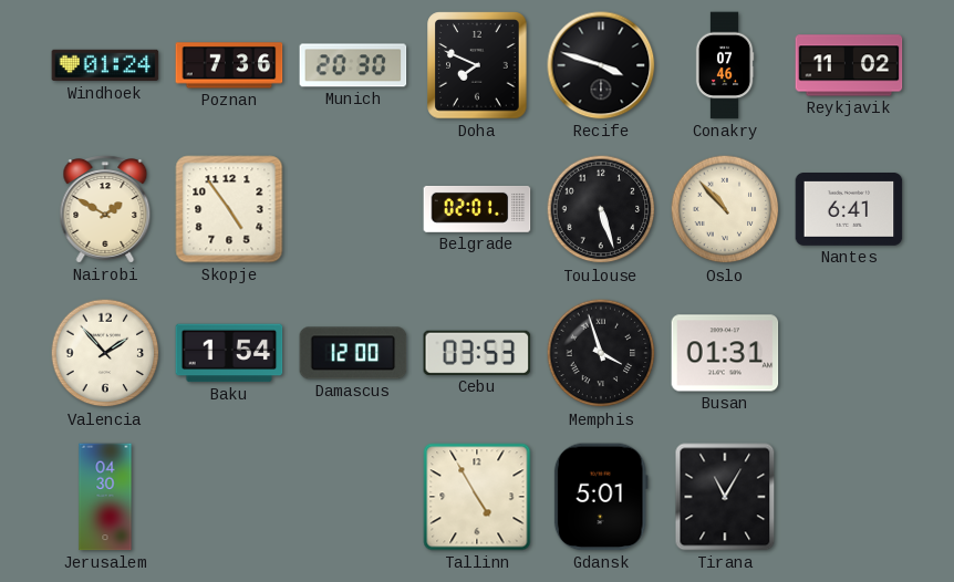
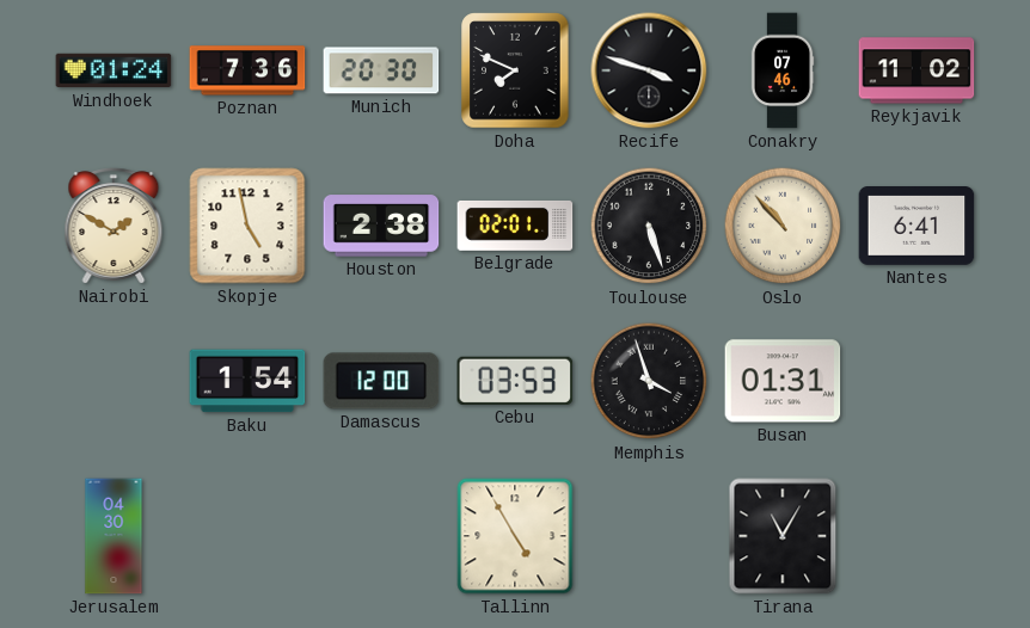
Skopje: 4:54 -> 4:58
Houston: none -> 2:38
Valencia: 1:53 -> none
Gdansk: 5:01 -> none
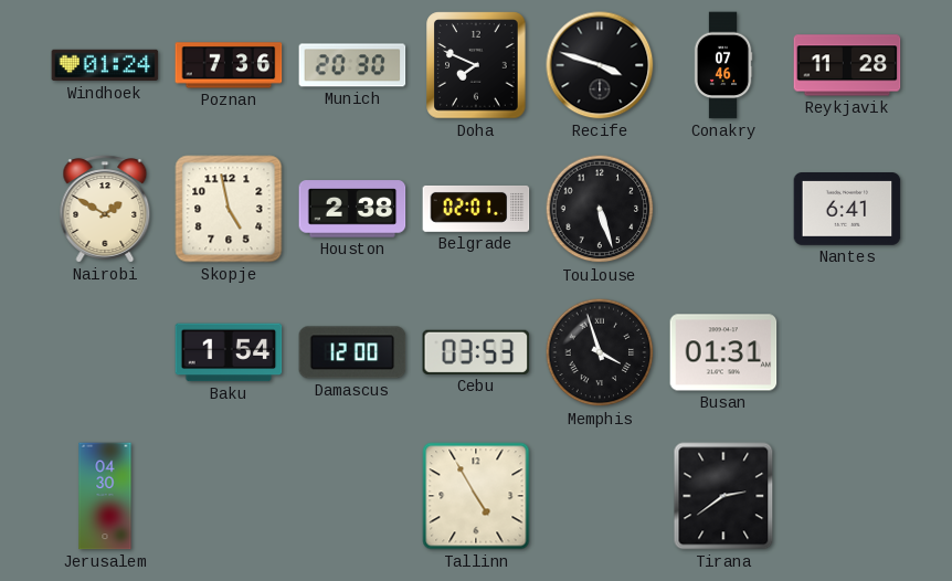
Reykjavik: 11:02 -> 11:28
Oslo: 10:53 -> none
Tirana: 11:05 -> 2:39
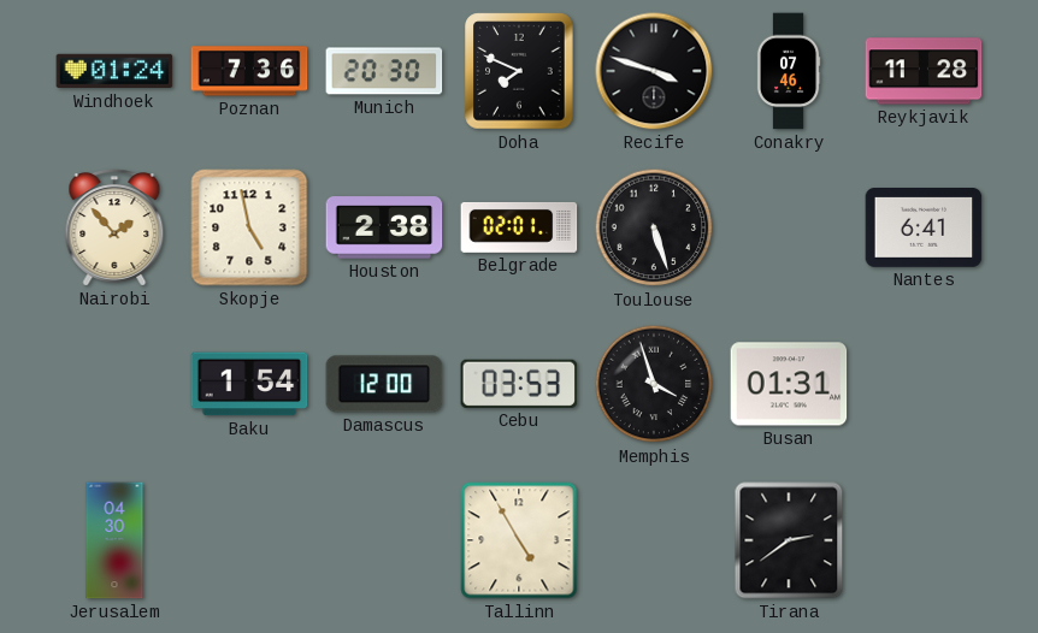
Nairobi: 1:50 -> 1:53
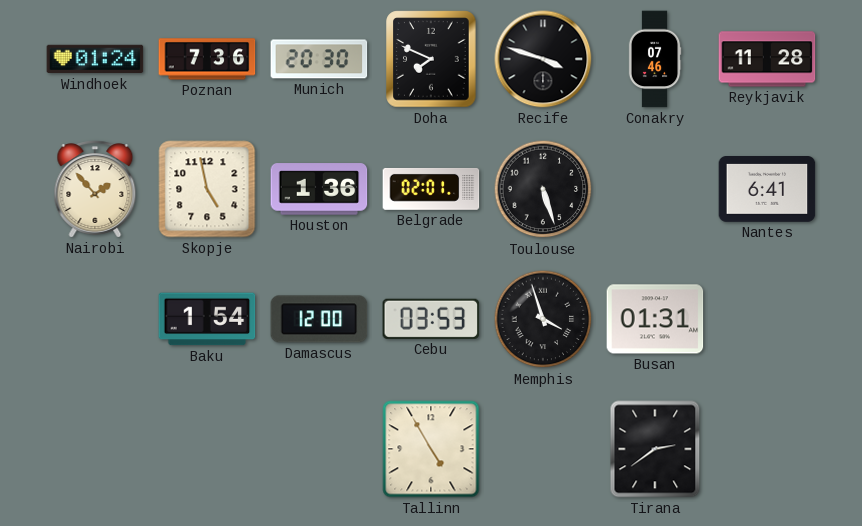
Houston: 2:38 -> 1:36
Jerusalem: 04:30 -> none
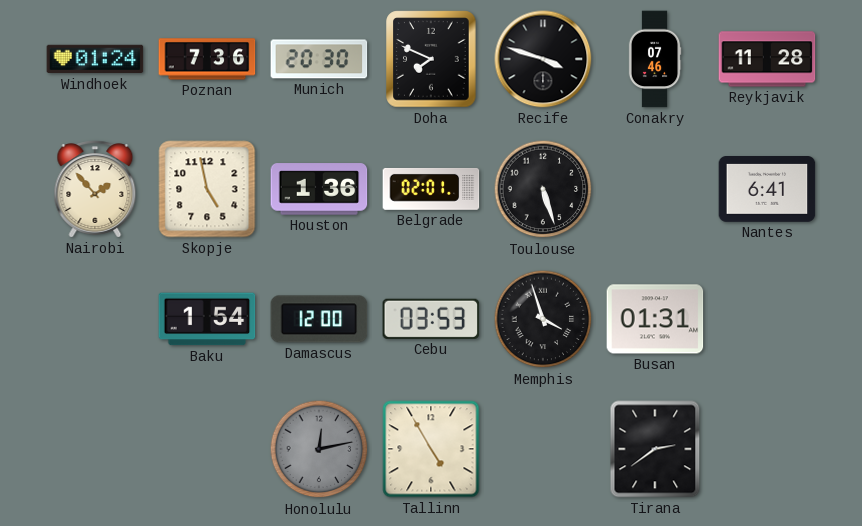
Honolulu: none -> 12:13
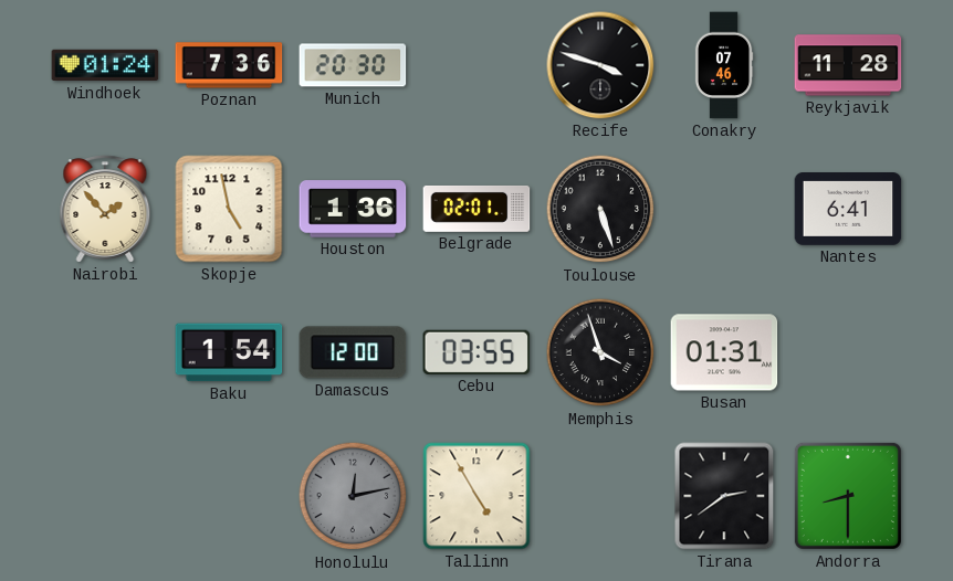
Doha: 7:49 -> none
Cebu: 03:53 -> 03:55
Andorra: none -> 8:30
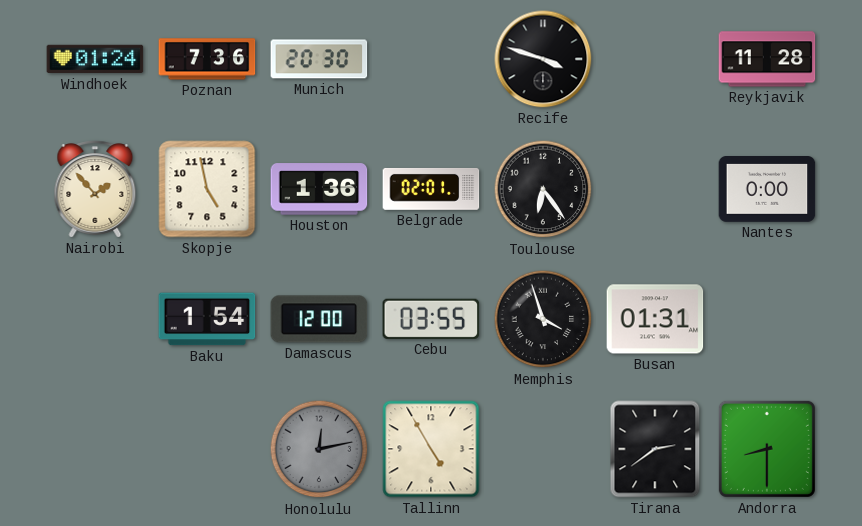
Conakry: 07:46 -> none
Toulouse: 5:27 -> 6:24
Nantes: 6:41 -> 0:00
